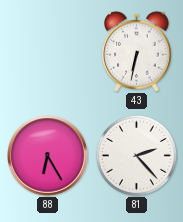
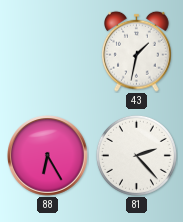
43: 6:32 -> 1:32
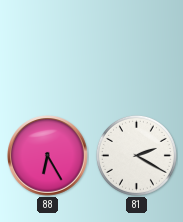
43: 1:32 -> none
81: 2:23 -> 2:20
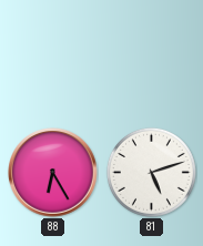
81: 2:20 -> 5:12
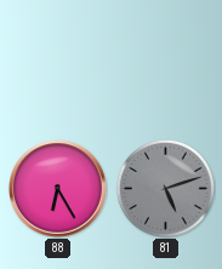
81 dial: white -> grey
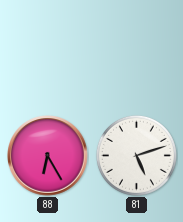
81 dial: grey -> white
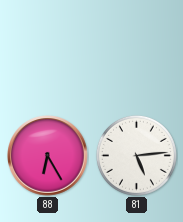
81: 5:12 -> 5:14
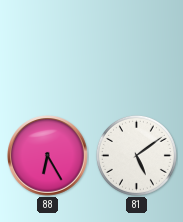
81: 5:14 -> 5:09
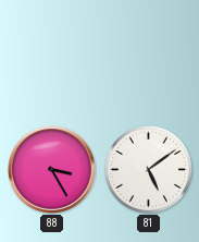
88: 6:25 -> 3:25
